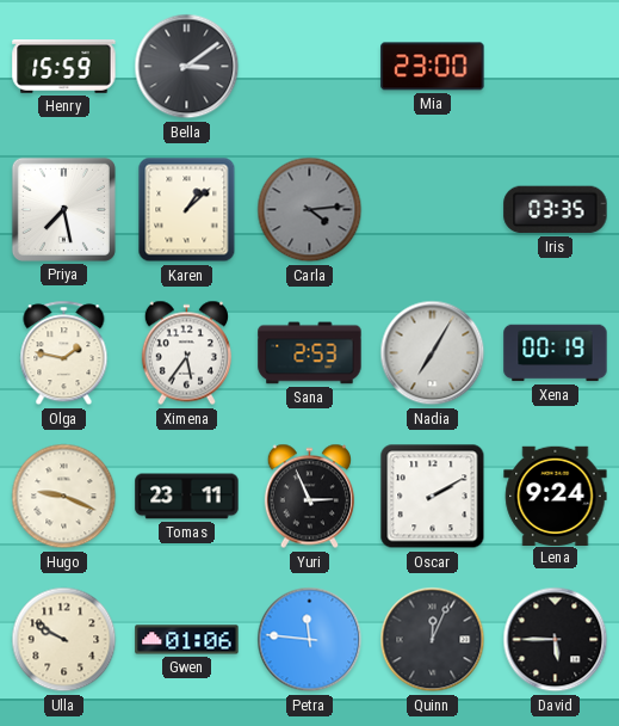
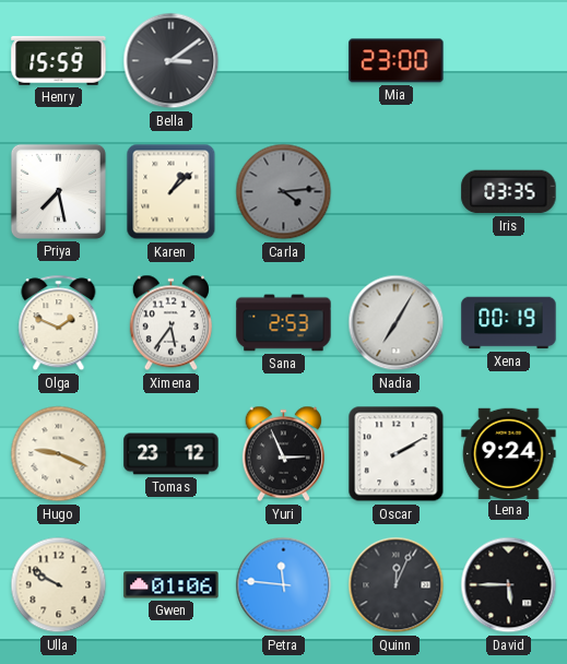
Olga: 1:47 -> 1:49
Tomas: 23:11 -> 23:12
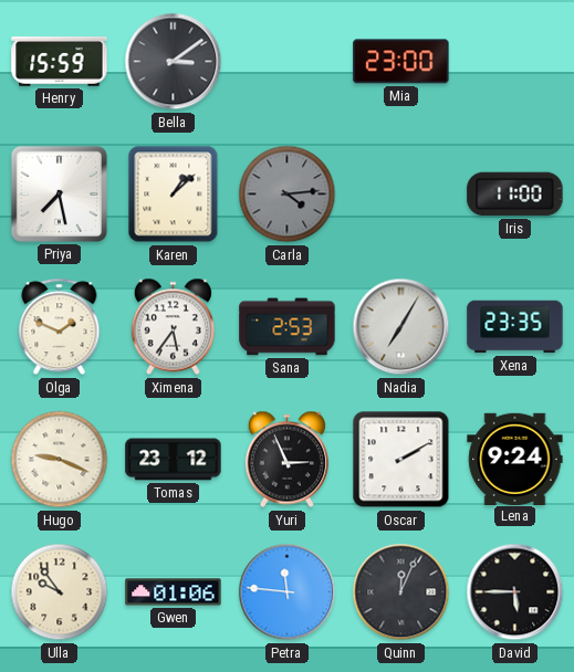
Iris: 03:35 -> 11:00
Xena: 00:19 -> 23:35
Ulla: 9:50 -> 9:54
